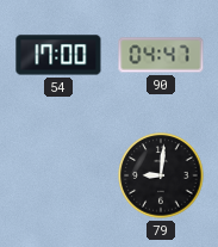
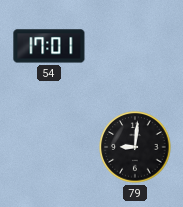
54: 17:00 -> 17:01
90: 04:47 -> none
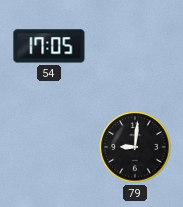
54: 17:01 -> 17:05
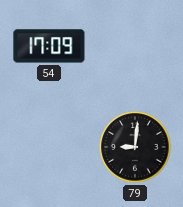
54: 17:05 -> 17:09
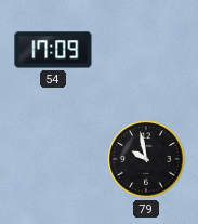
79: 9:01 -> 9:58
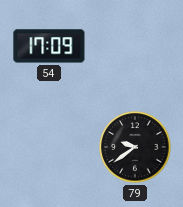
79: 9:58 -> 9:39
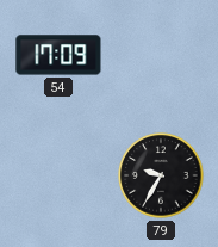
79: 9:39 -> 9:35
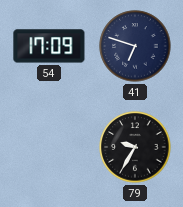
41: none -> 6:48
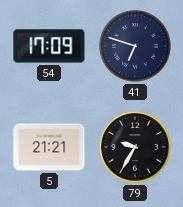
5: none -> 21:21
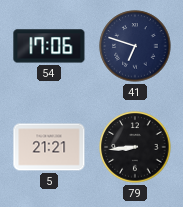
54: 17:09 -> 17:06
79: 9:35 -> 8:44
